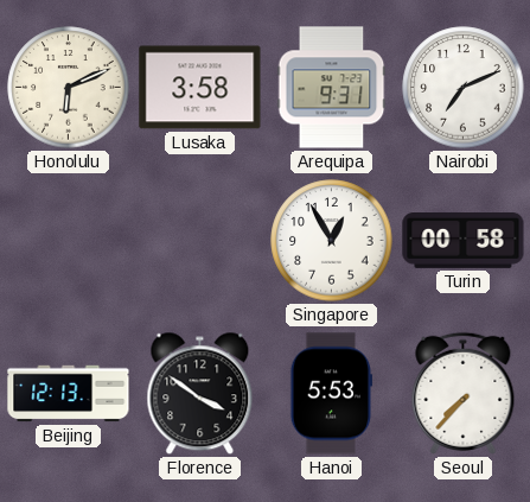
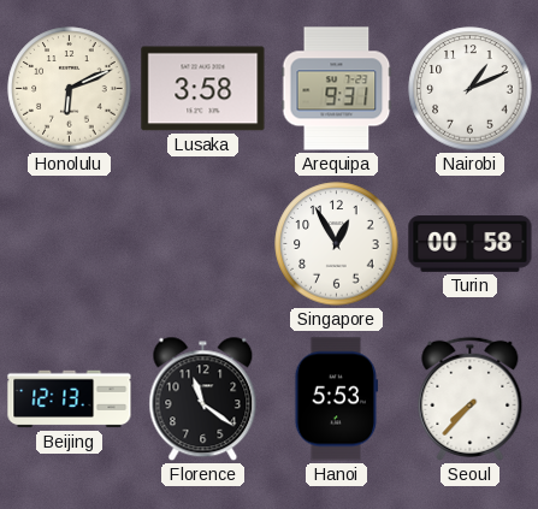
Nairobi: 7:11 -> 1:11
Florence: 3:51 -> 11:21
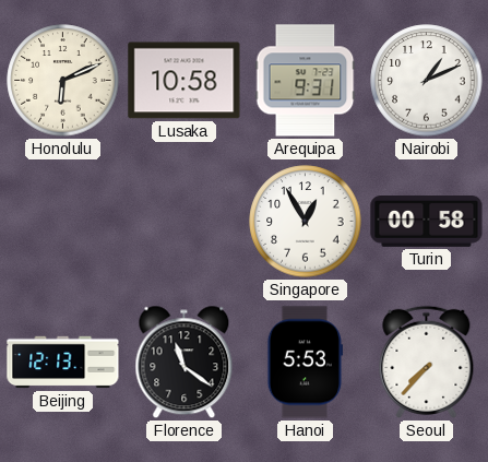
Lusaka: 3:58 -> 10:58
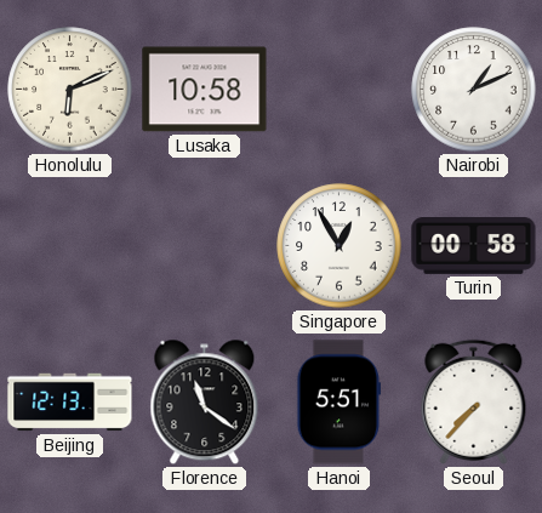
Arequipa: 9:31 -> none
Hanoi: 5:53 -> 5:51
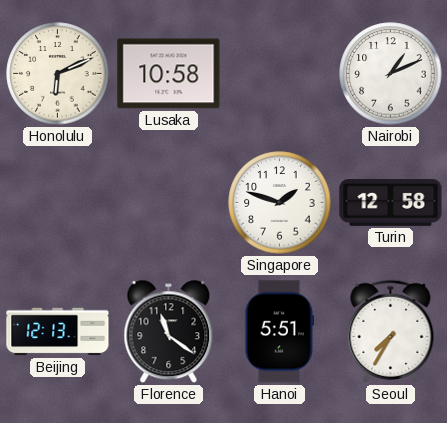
Singapore: 12:55 -> 1:48
Turin: 00:58 -> 12:58
Seoul: 7:37 -> 7:35
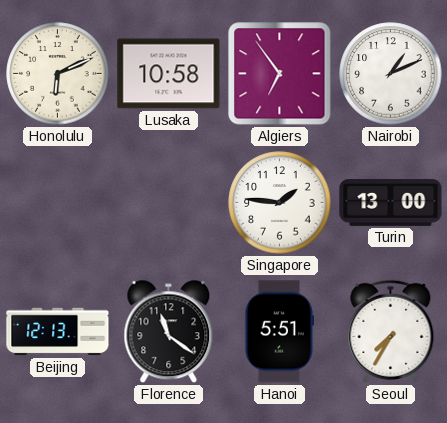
Algiers: none -> 6:54
Singapore: 1:48 -> 1:46
Turin: 12:58 -> 13:00
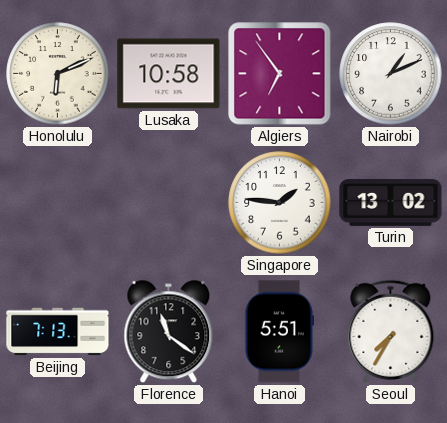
Turin: 13:00 -> 13:02
Beijing: 12:13 -> 7:13
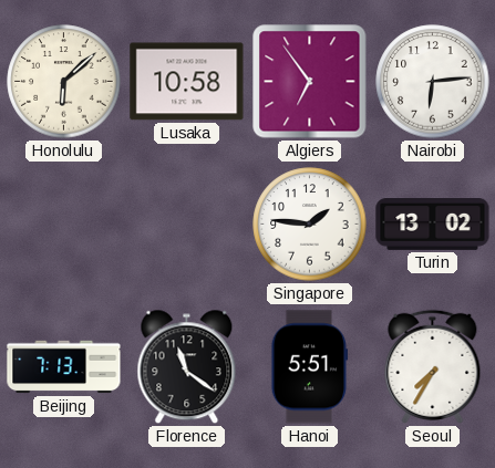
Honolulu: 6:11 -> 6:08
Nairobi: 1:11 -> 6:14
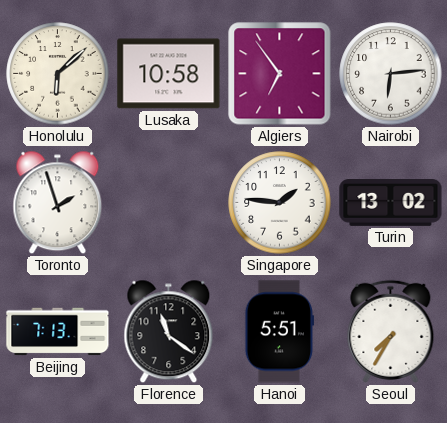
Toronto: none -> 1:57
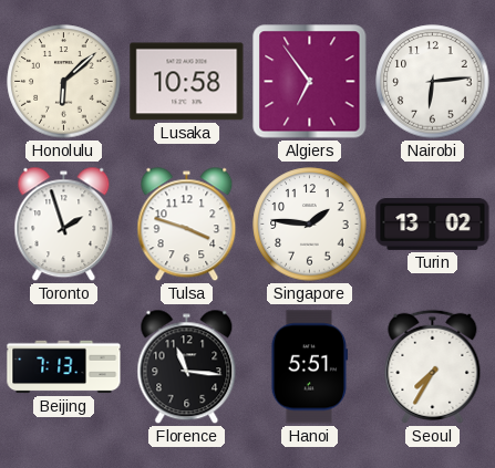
Tulsa: none -> 3:48
Florence: 11:21 -> 11:16
